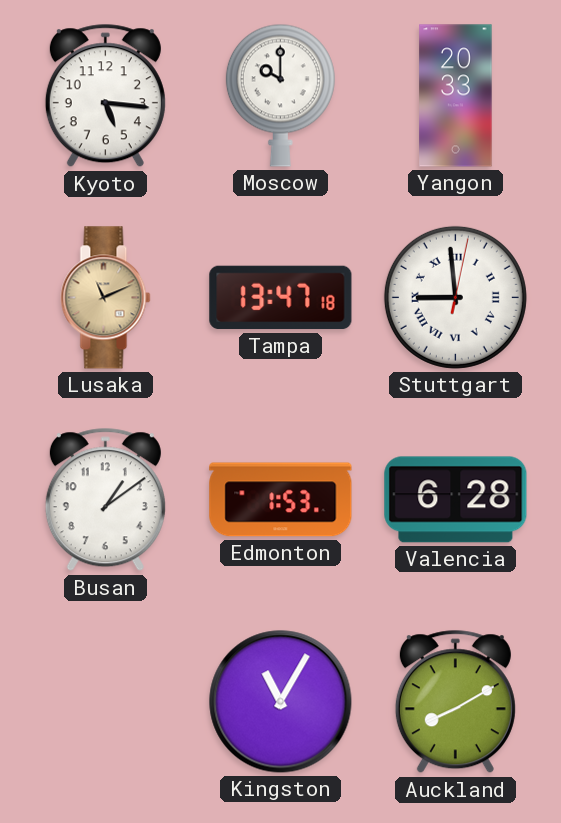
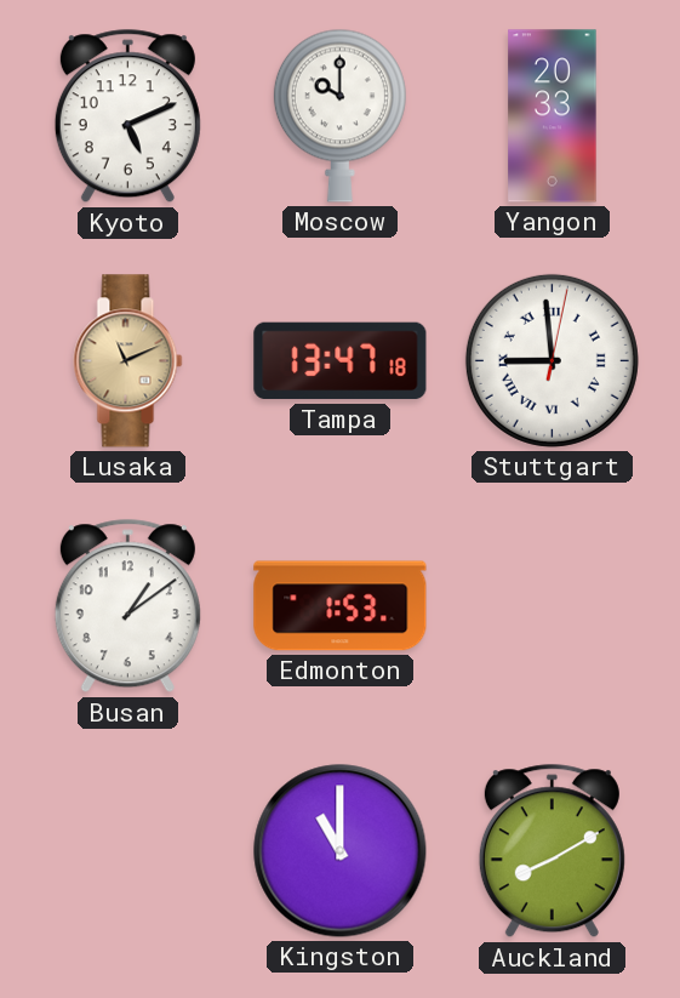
Kyoto: 5:16 -> 5:11
Valencia: 6:28 -> none
Kingston: 11:05 -> 11:00
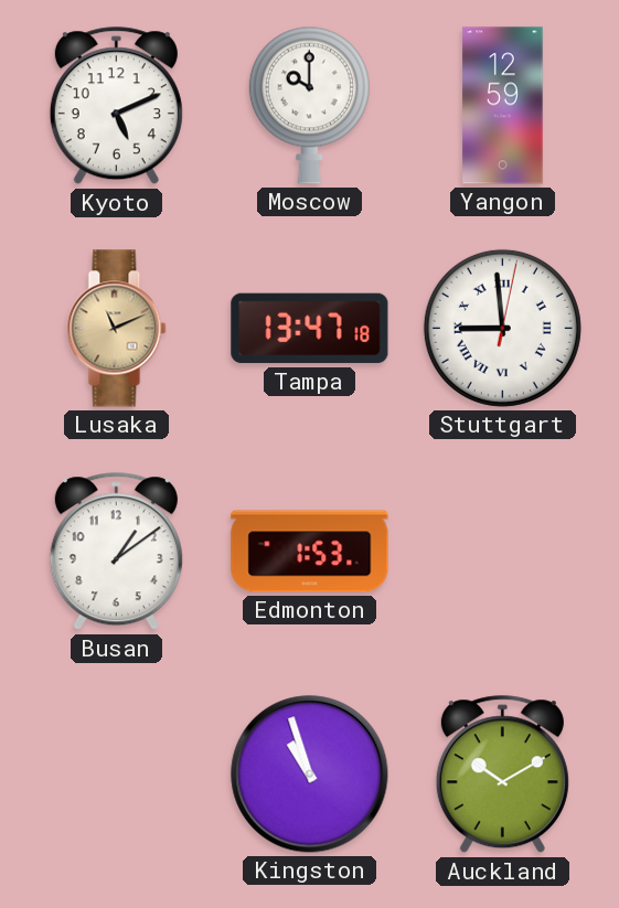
Yangon: 20:33 -> 12:59
Kingston: 11:00 -> 10:57
Auckland: 8:10 -> 10:10
